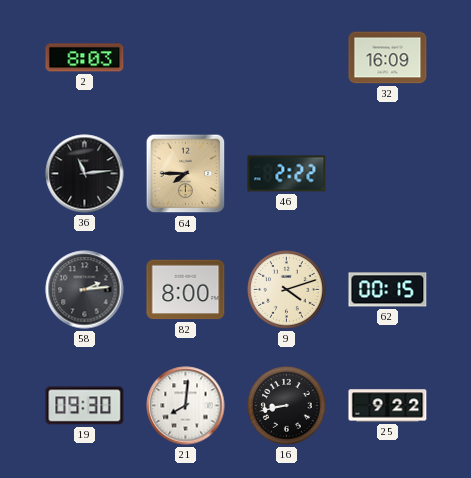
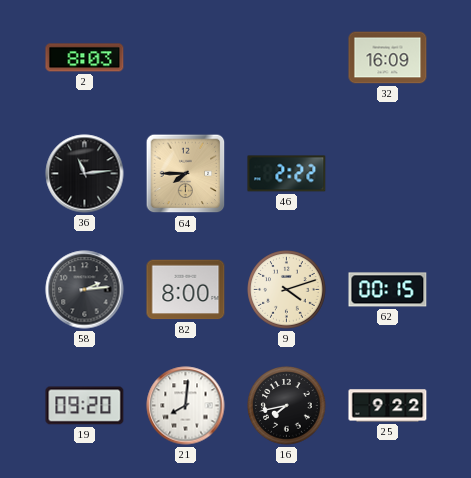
19: 09:30 -> 09:20
16: 8:43 -> 7:43
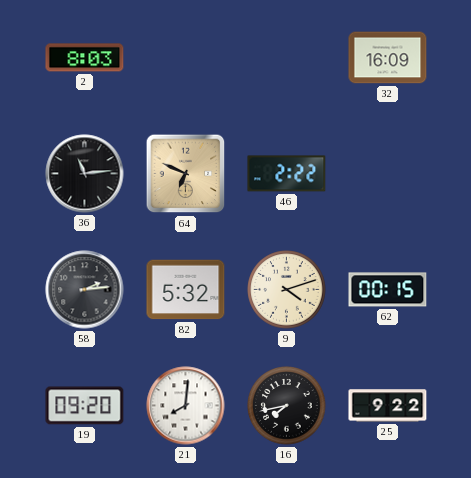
64: 7:45 -> 6:49
82: 8:00 -> 5:32
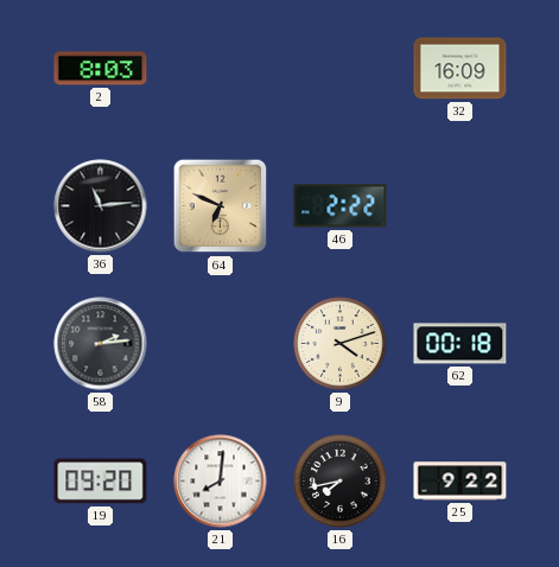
82: 5:32 -> none
62: 00:15 -> 00:18
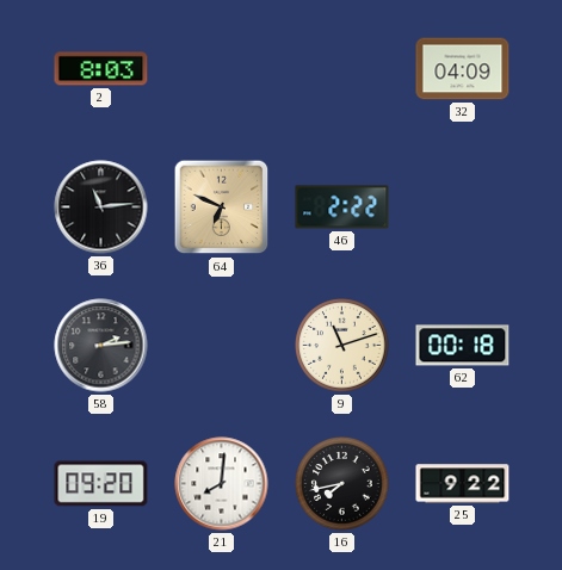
32: 16:09 -> 04:09
9: 4:12 -> 11:12
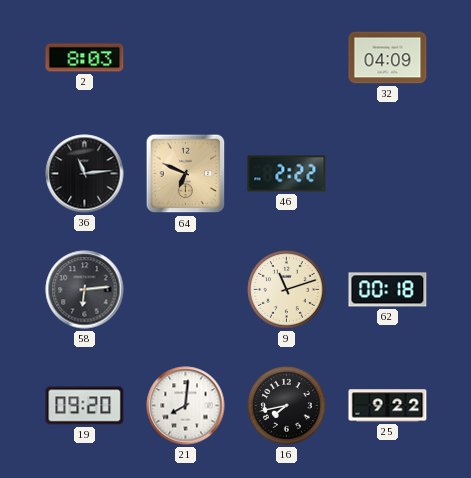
58: 2:14 -> 6:14
